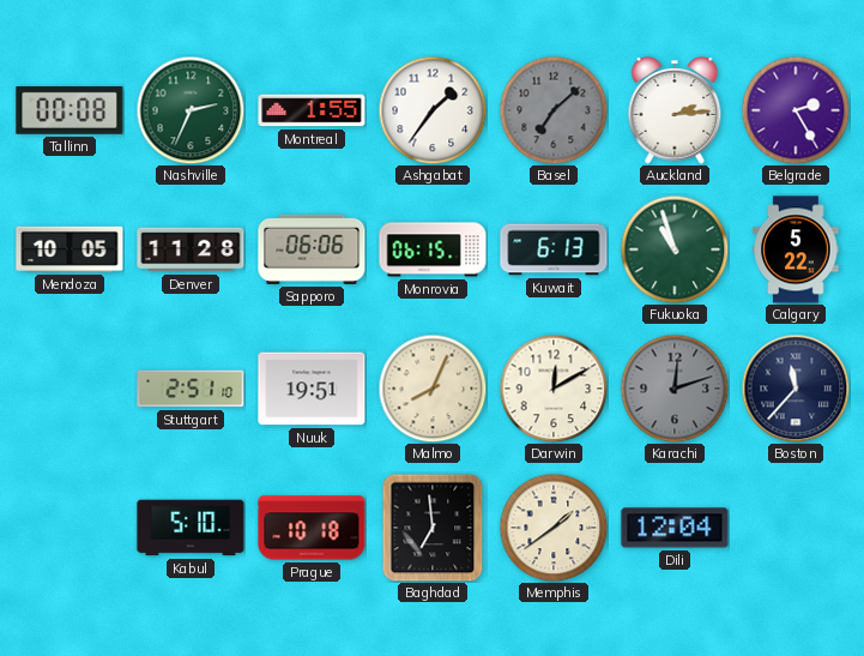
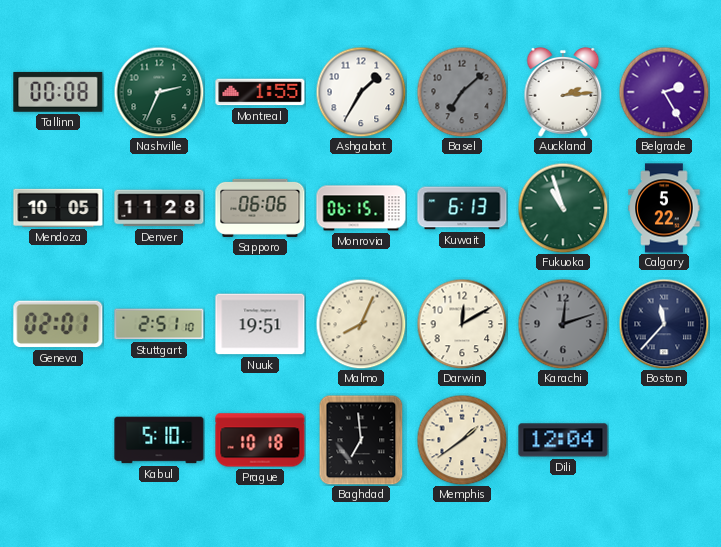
Ashgabat: 1:36 -> 1:35
Geneva: none -> 02:01
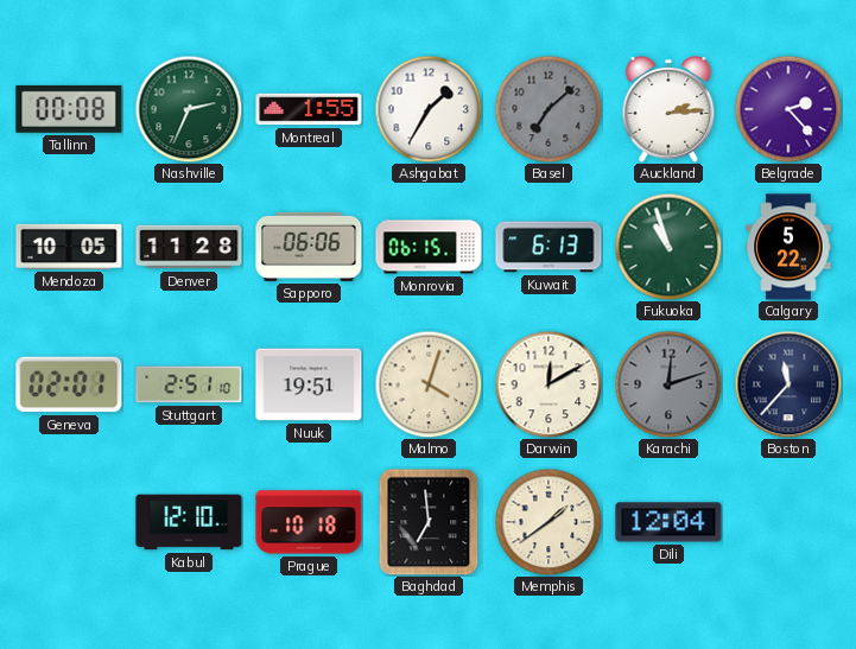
Belgrade: 2:25 -> 2:23
Malmo: 8:04 -> 4:03
Kabul: 5:10 -> 12:10
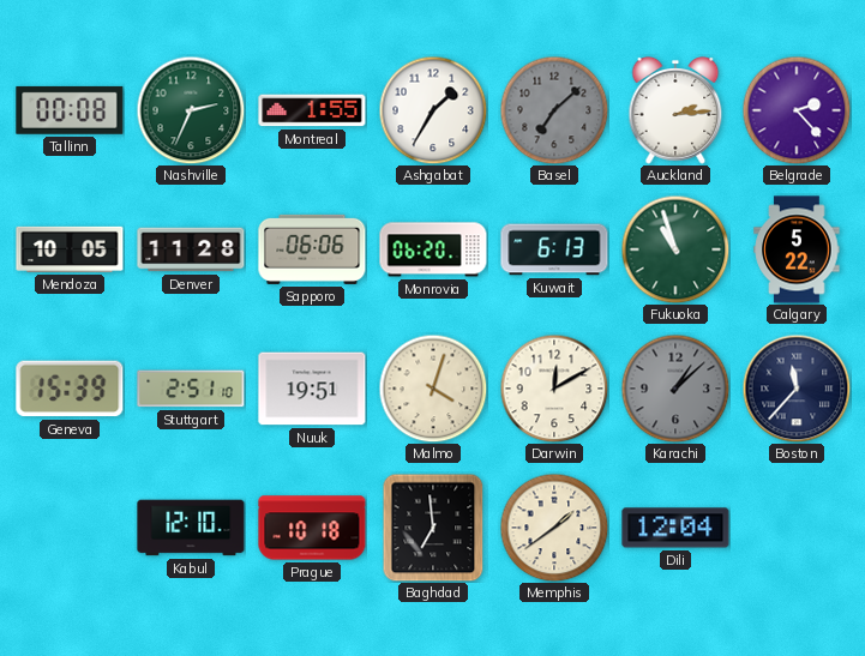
Monrovia: 06:15 -> 06:20
Geneva: 02:01 -> 15:39
Karachi: 12:12 -> 1:08
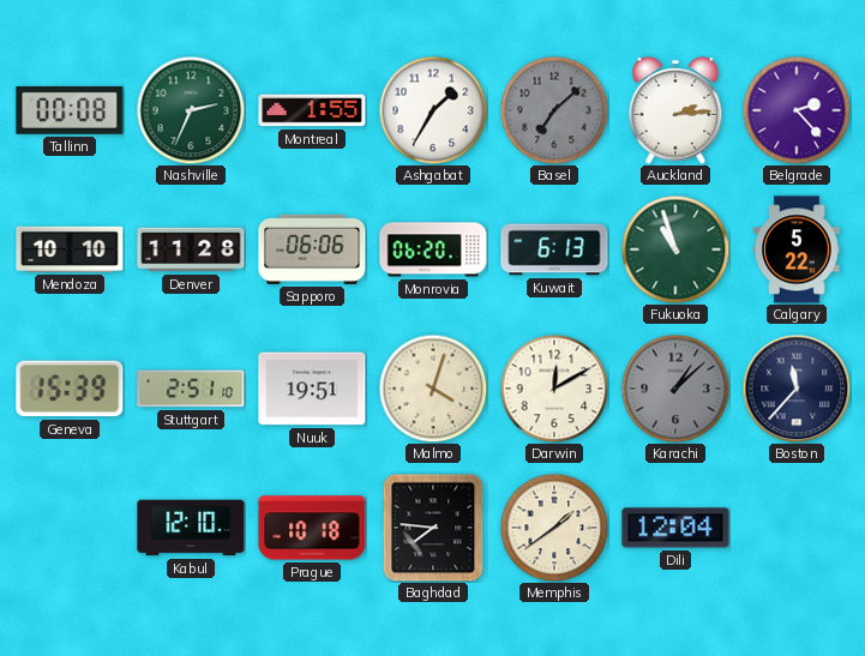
Mendoza: 10:05 -> 10:10
Baghdad: 6:59 -> 7:46
